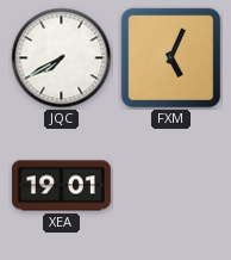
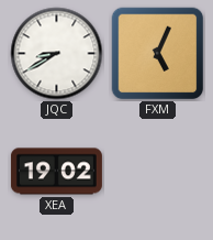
JQC: 7:40 -> 8:40
XEA: 19:01 -> 19:02
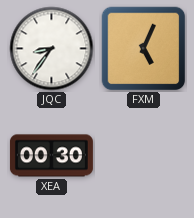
JQC: 8:40 -> 8:36
XEA: 19:02 -> 00:30
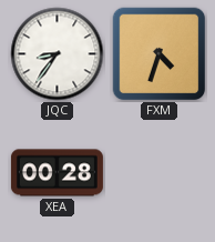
FXM: 5:04 -> 4:33
XEA: 00:30 -> 00:28
